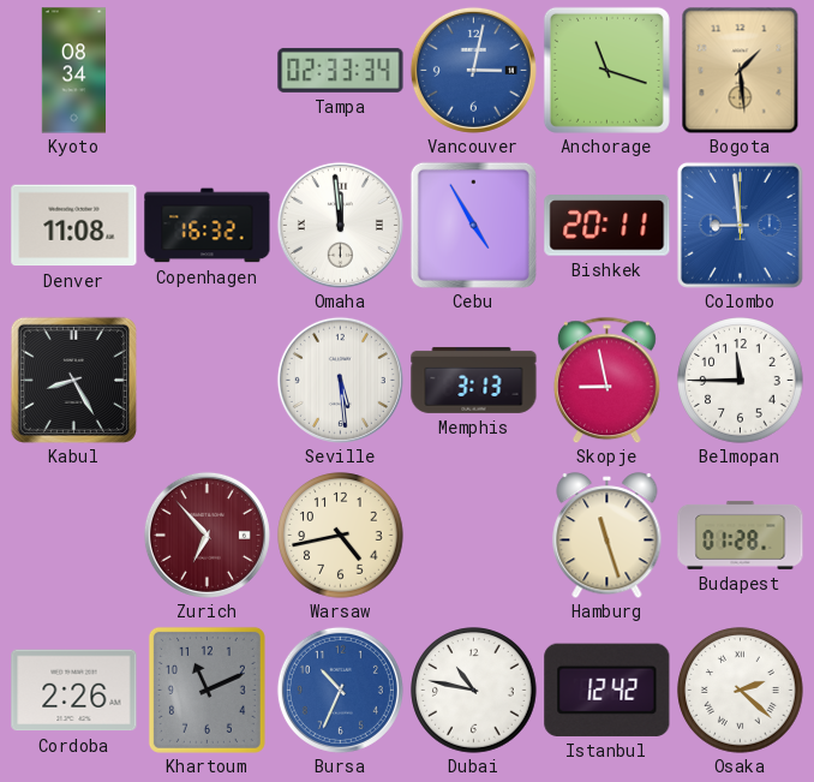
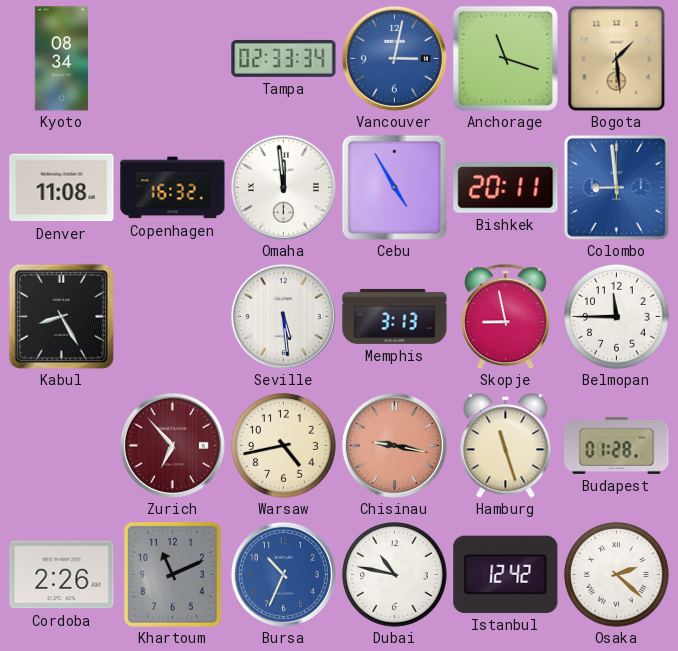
Chisinau: none -> 9:17
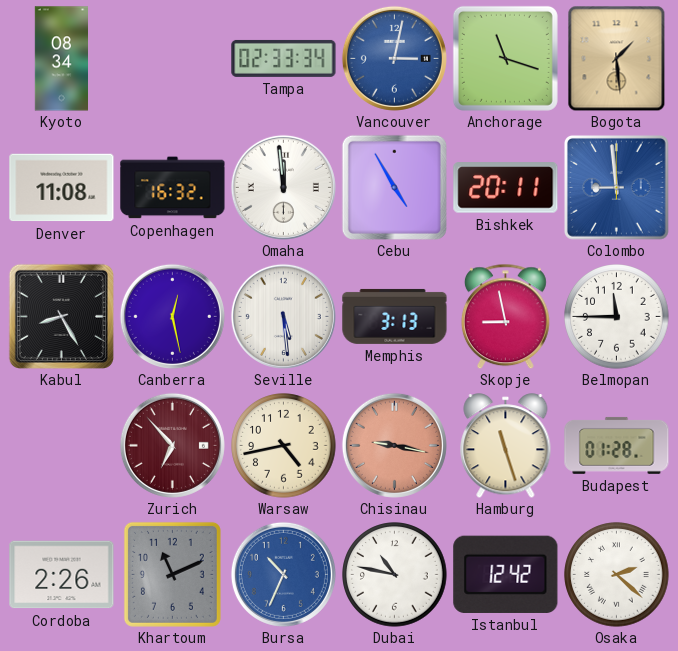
Canberra: none -> 12:28
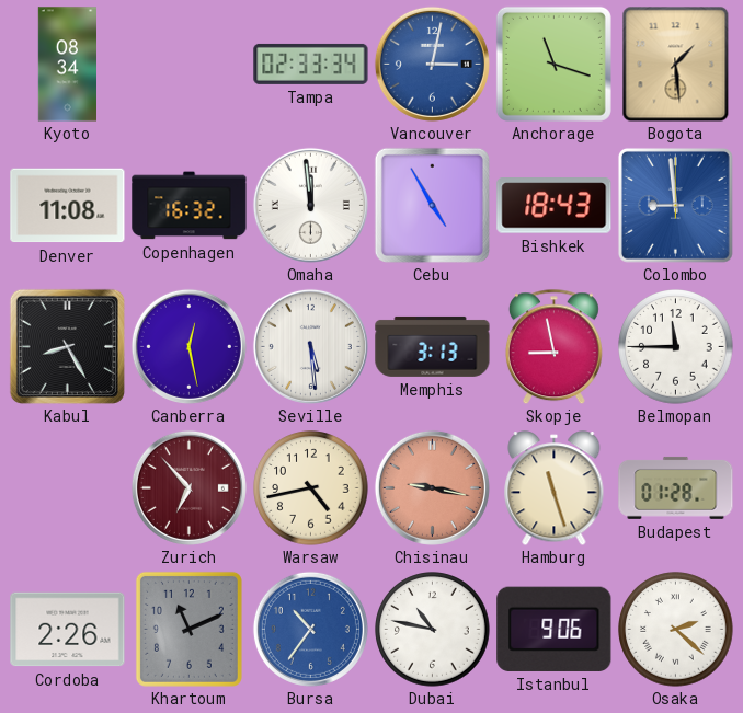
Bishkek: 20:11 -> 18:43
Bursa: 10:34 -> 10:36
Istanbul: 12:42 -> 9:06
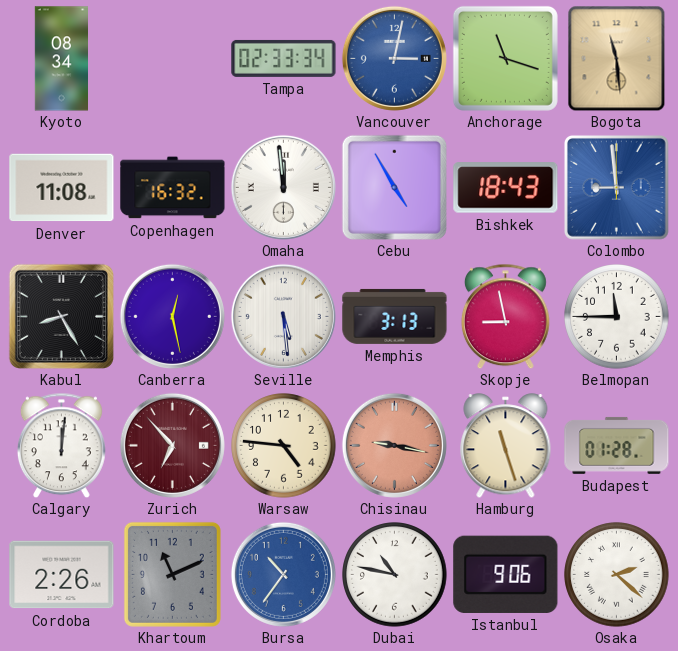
Bogota: 1:29 -> 11:29
Calgary: none -> 12:01
Warsaw: 4:43 -> 4:46
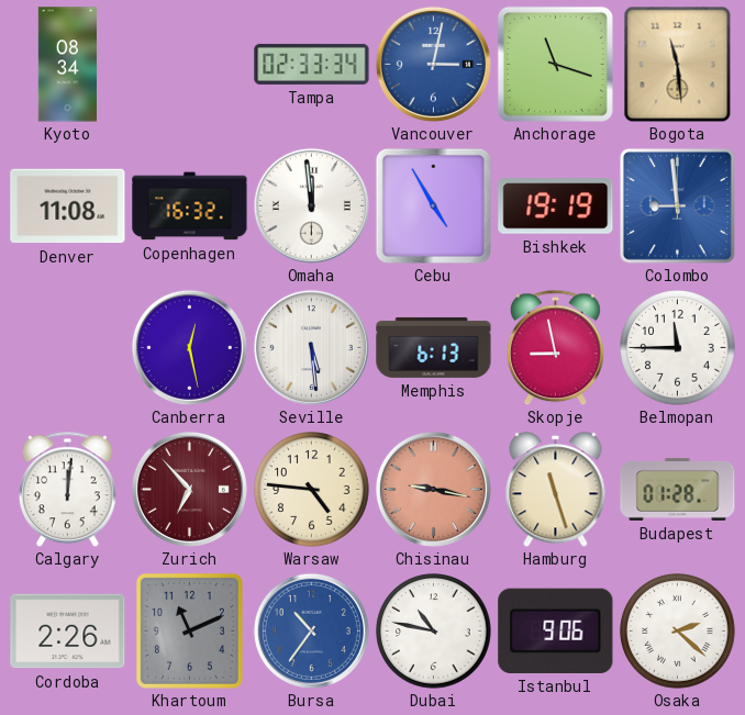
Bishkek: 18:43 -> 19:19
Kabul: 8:25 -> none
Memphis: 3:13 -> 6:13
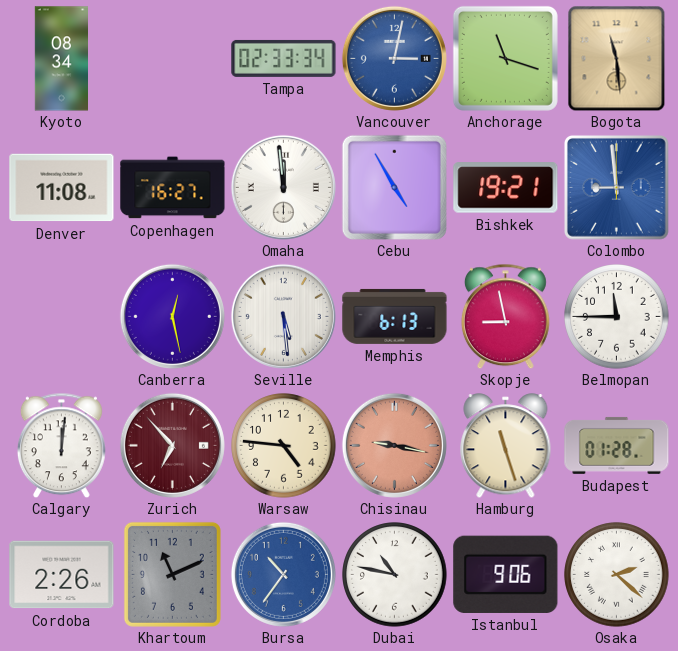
Copenhagen: 16:32 -> 16:27
Bishkek: 19:19 -> 19:21
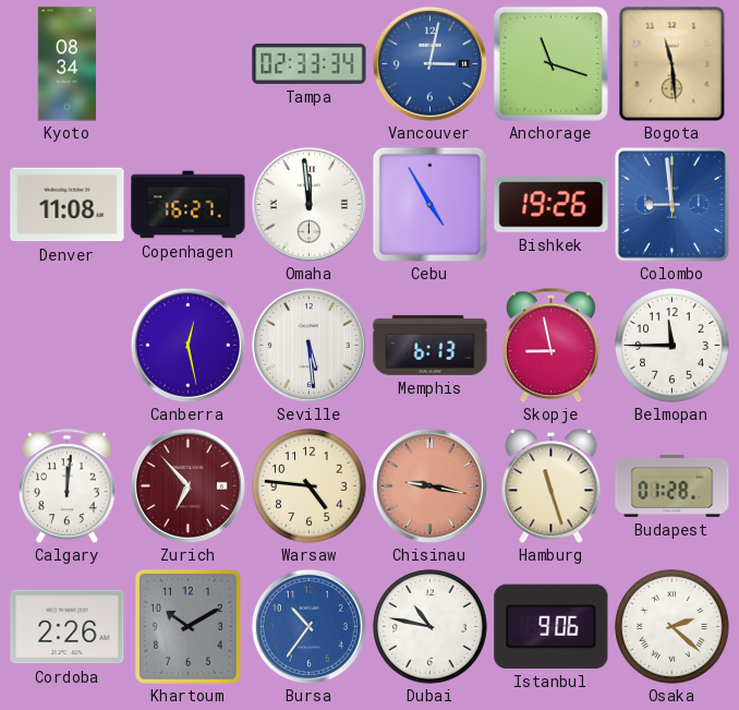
Bishkek: 19:21 -> 19:26
Khartoum: 11:11 -> 10:10
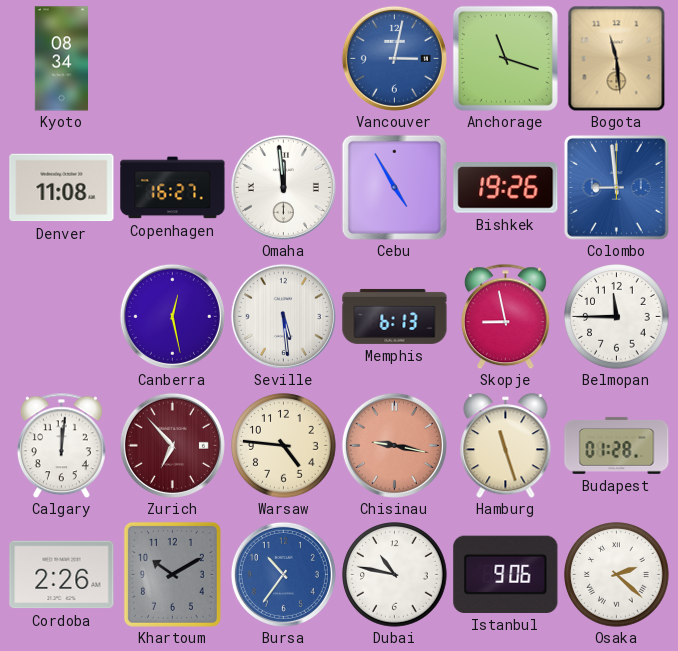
Tampa: 02:33 -> none
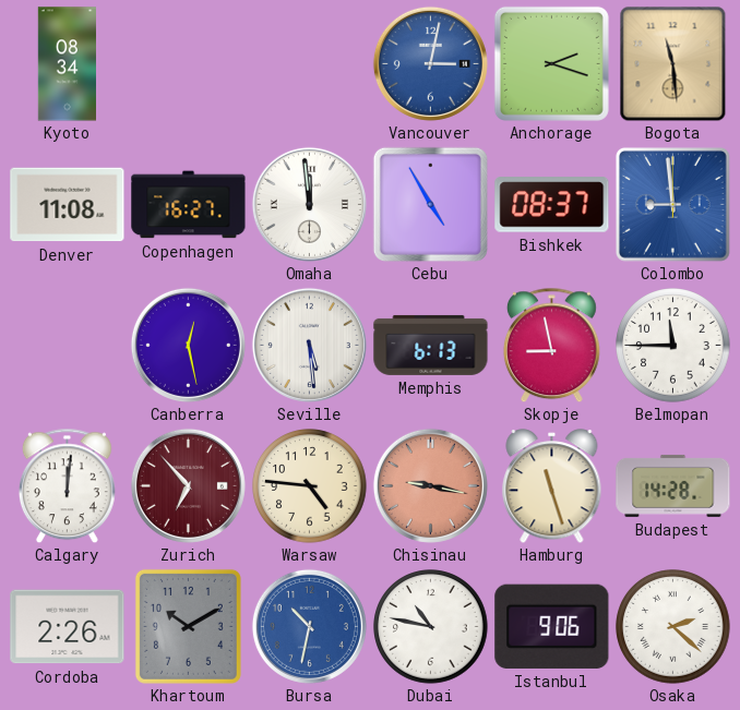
Anchorage: 11:18 -> 2:18
Bishkek: 19:26 -> 08:37
Budapest: 01:28 -> 14:28
Bursa: 10:36 -> 10:32
